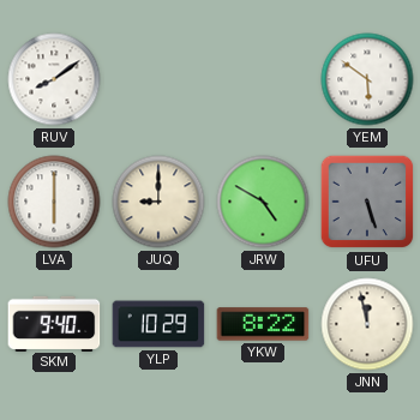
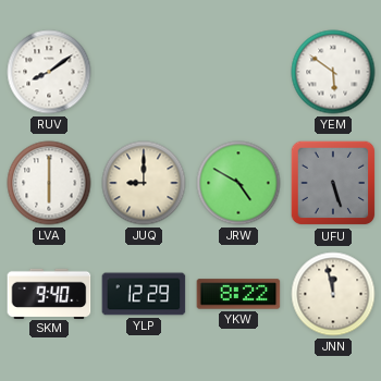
YLP: 10:29 -> 12:29
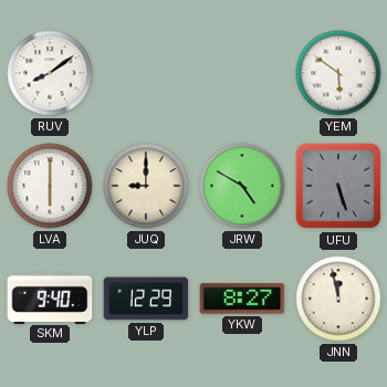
YKW: 8:22 -> 8:27
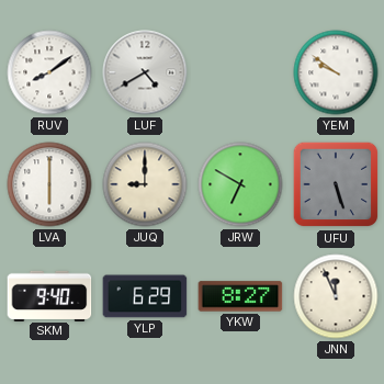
LUF: none -> 4:40
YEM: 5:51 -> 9:51
JRW: 4:50 -> 6:50
YLP: 12:29 -> 6:29
JNN: 11:58 -> 11:56
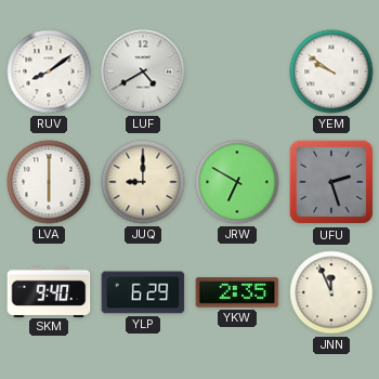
UFU: 5:27 -> 2:27
YKW: 8:27 -> 2:35
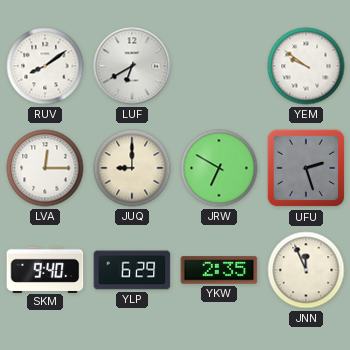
LUF: 4:40 -> 6:40
LVA: 6:00 -> 12:15
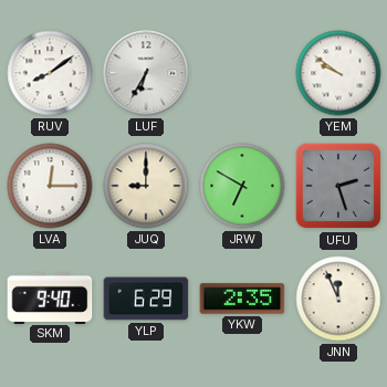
LUF: 6:40 -> 6:35
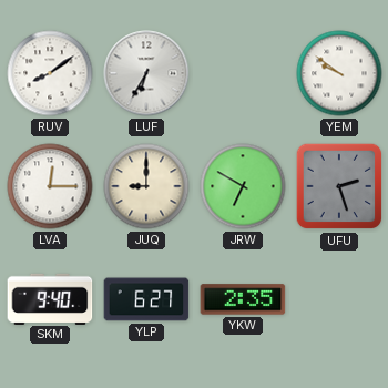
YLP: 6:29 -> 6:27
JNN: 11:56 -> none
